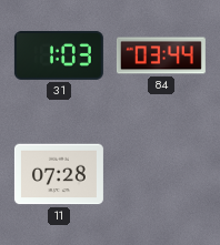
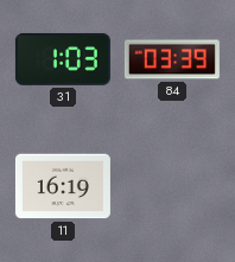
84: 03:44 -> 03:39
11: 07:28 -> 16:19
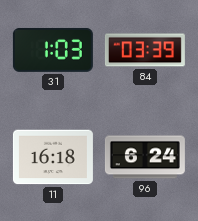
11: 16:19 -> 16:18
96: none -> 6:24
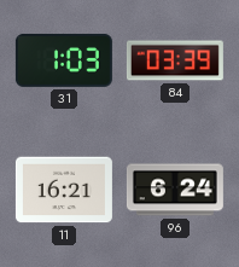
11: 16:18 -> 16:21
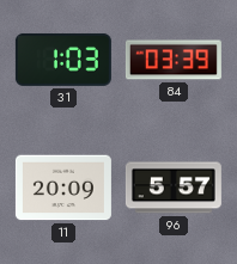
11: 16:21 -> 20:09
96: 6:24 -> 5:57
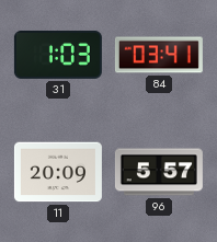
84: 03:39 -> 03:41
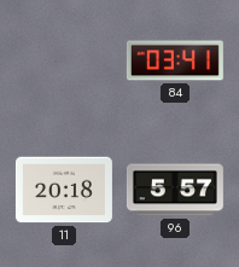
31: 1:03 -> none
11: 20:09 -> 20:18
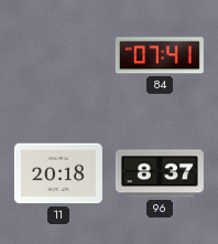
84: 03:41 -> 07:41
96: 5:57 -> 8:37
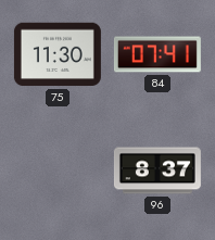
75: none -> 11:30
11: 20:18 -> none
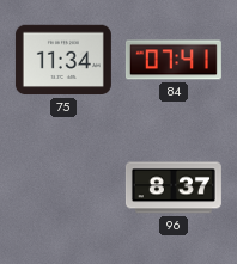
75: 11:30 -> 11:34
